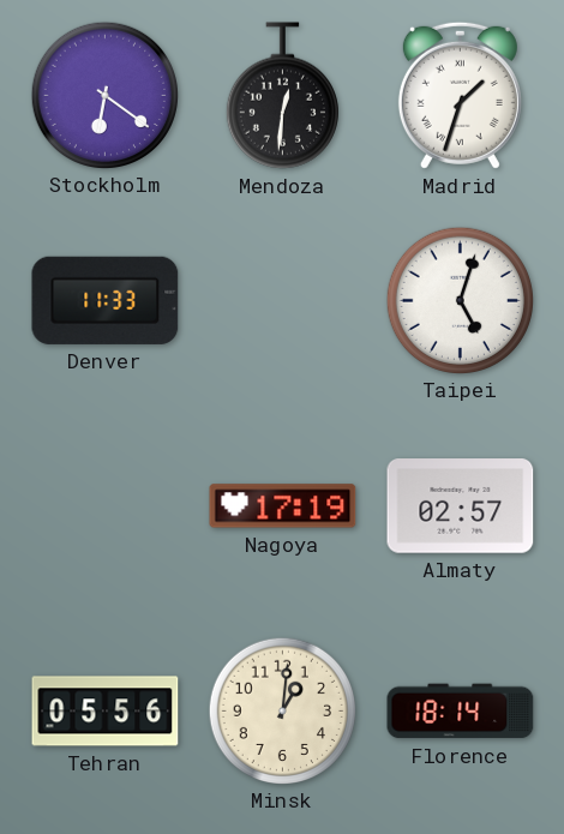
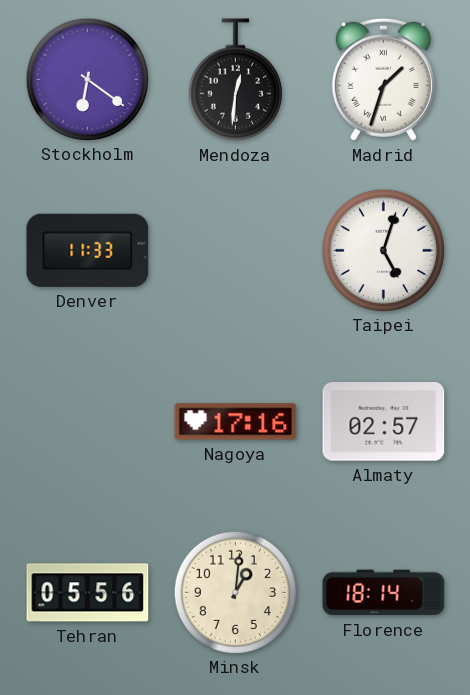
Nagoya: 17:19 -> 17:16
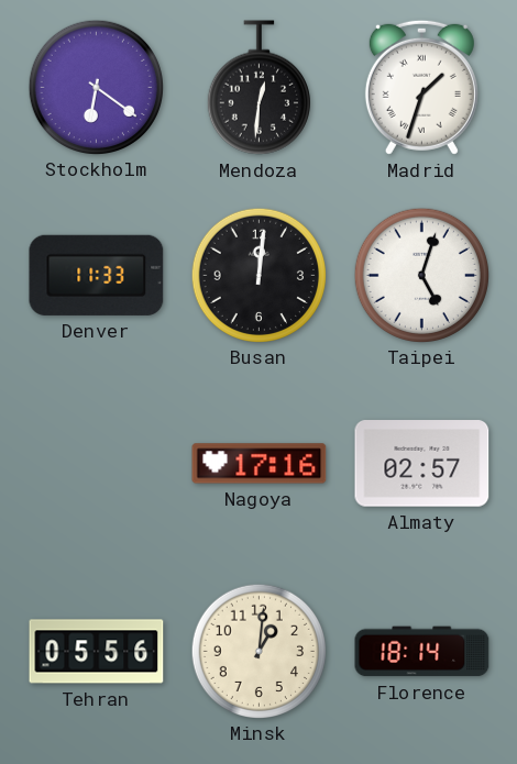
Busan: none -> 12:01
